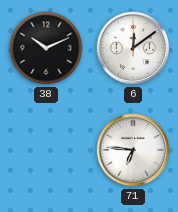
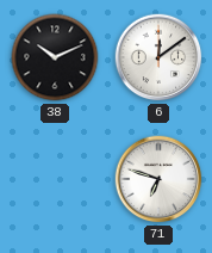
71: 6:46 -> 6:48
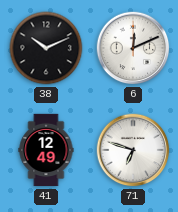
6: 12:09 -> 12:11
41: none -> 12:49
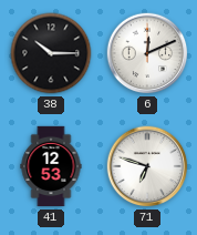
38: 10:11 -> 10:15
41: 12:49 -> 12:53
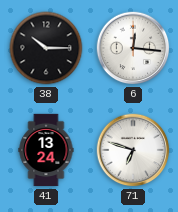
6: 12:11 -> 12:16
41: 12:53 -> 13:24
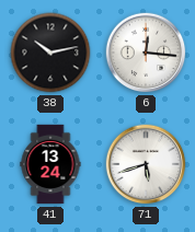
38: 10:15 -> 10:13
71: 6:48 -> 5:42
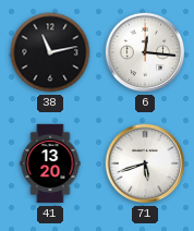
38: 10:13 -> 11:13
41: 13:24 -> 13:20
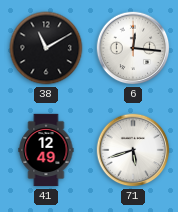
38: 11:13 -> 11:10
41: 13:20 -> 12:49
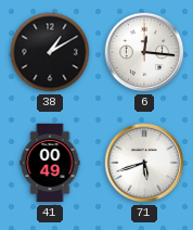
38: 11:10 -> 1:10
41: 12:49 -> 00:49
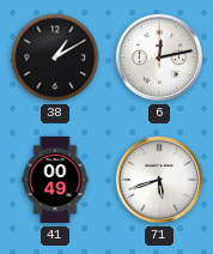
6: 12:16 -> 12:13
